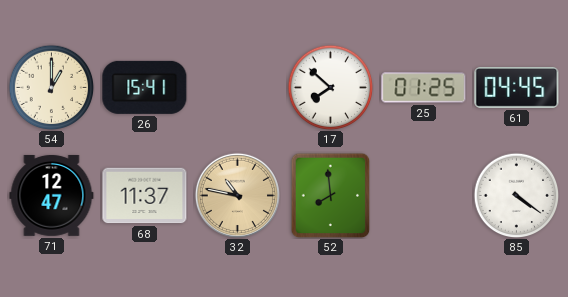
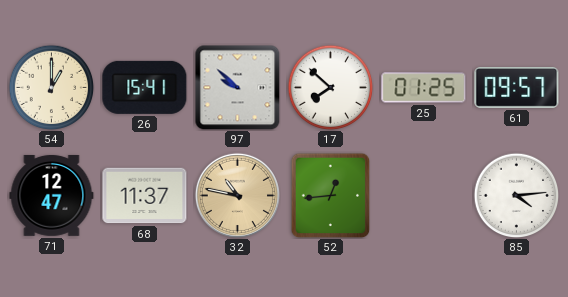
97: none -> 9:52
61: 04:45 -> 09:57
52: 7:59 -> 12:44
85: 4:21 -> 4:14
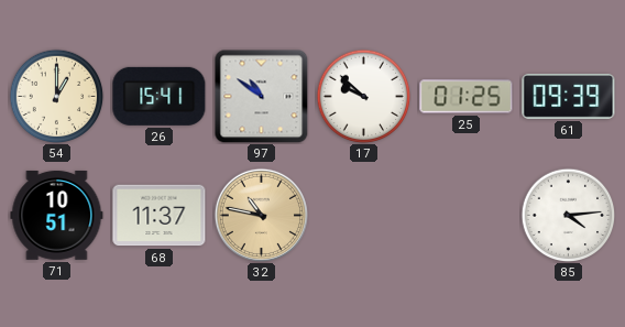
97: 9:52 -> 10:51
17: 7:52 -> 9:52
61: 09:57 -> 09:39
71: 12:47 -> 10:51
52: 12:44 -> none
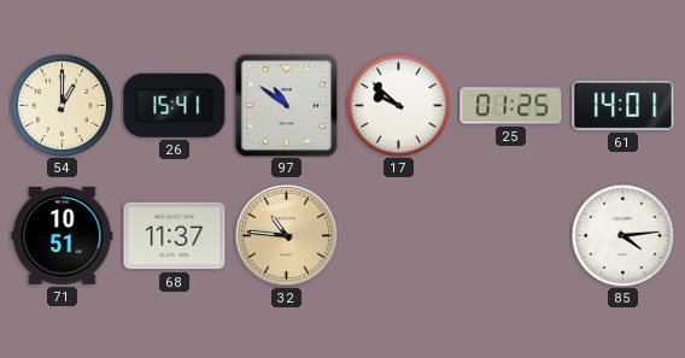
61: 09:39 -> 14:01
32: 10:47 -> 10:46
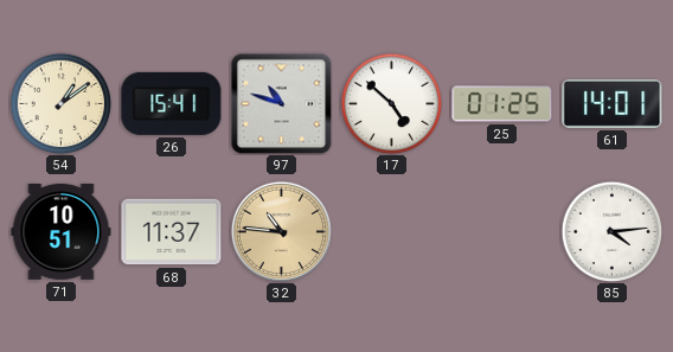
54: 1:00 -> 1:09
97: 10:51 -> 10:48
17: 9:52 -> 4:52
